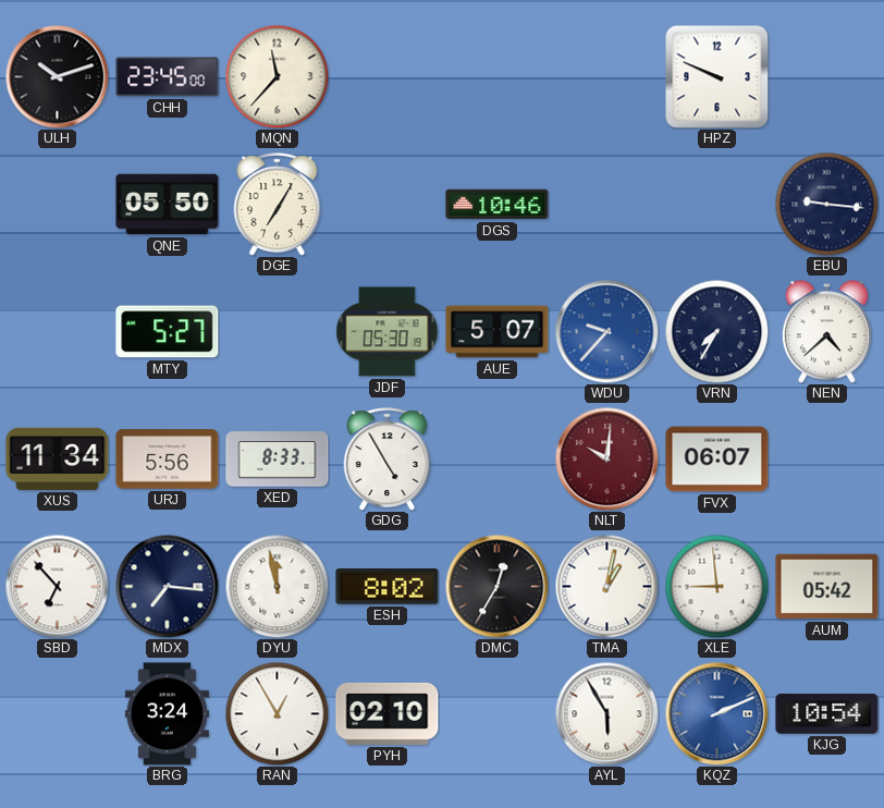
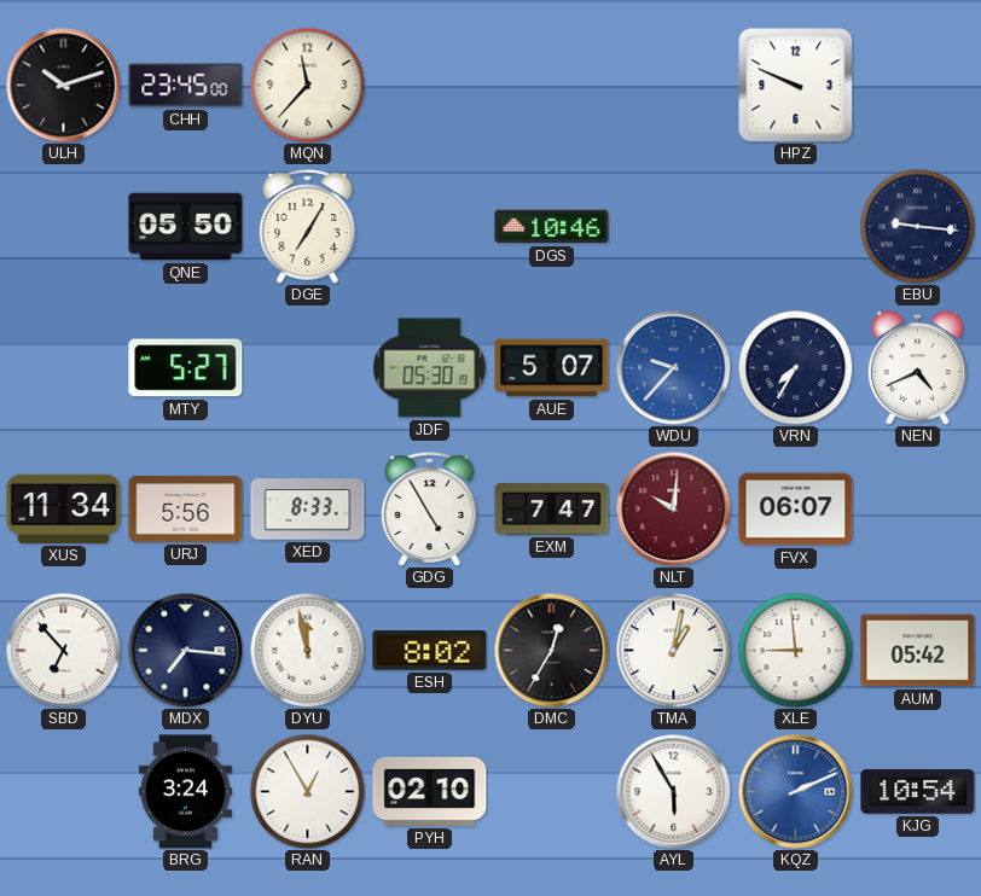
NEN: 4:38 -> 4:41
EXM: none -> 7:47
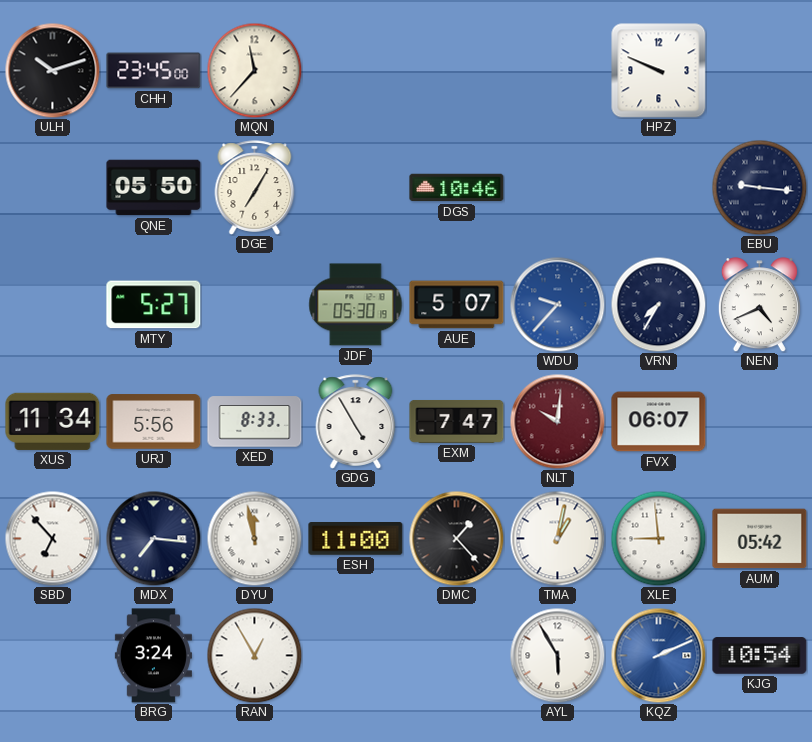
ESH: 8:02 -> 11:00
DMC: 12:35 -> 1:23
PYH: 02:10 -> none
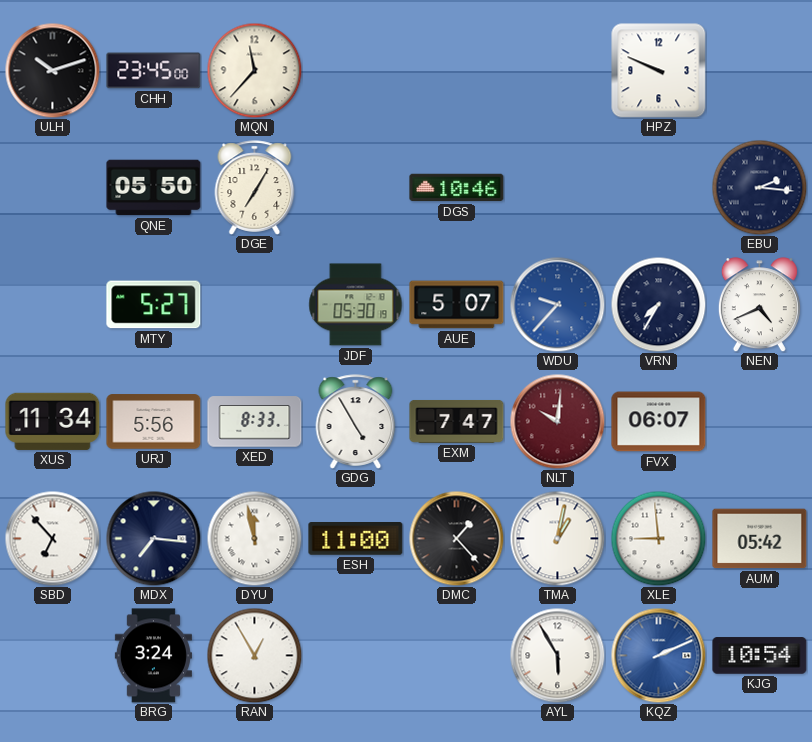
EBU: 9:16 -> 2:16
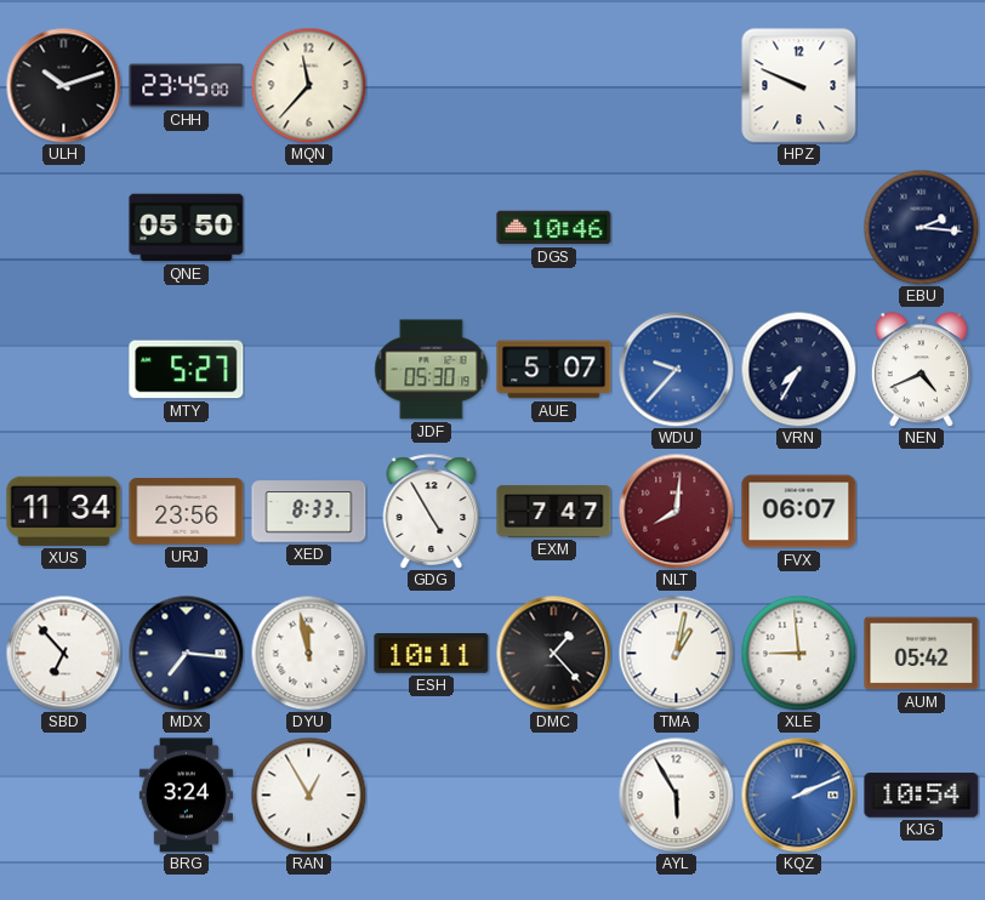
DGE: 7:05 -> none
URJ: 5:56 -> 23:56
NLT: 10:01 -> 8:01
ESH: 11:00 -> 10:11
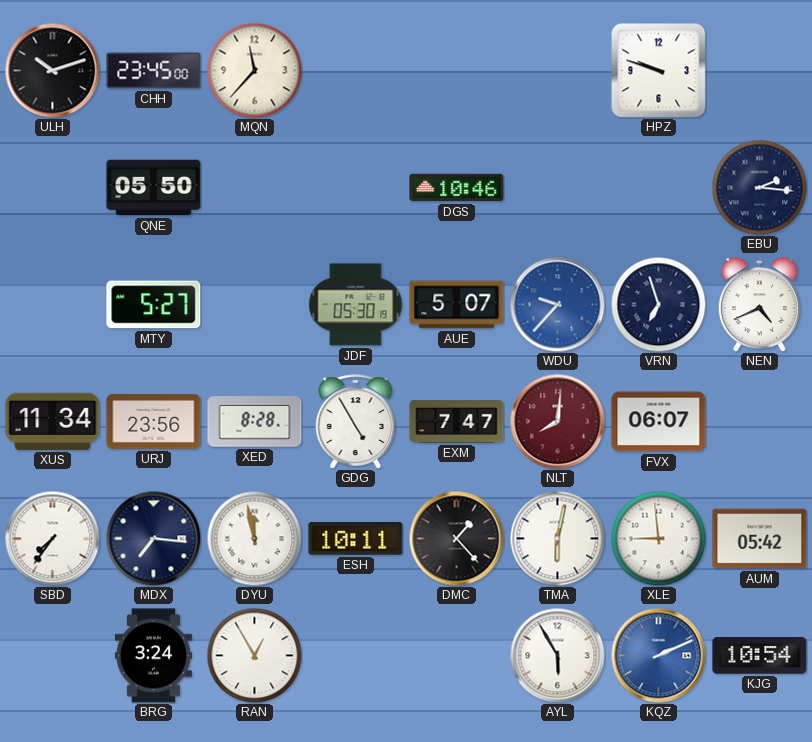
HPZ: 9:49 -> 9:48
VRN: 7:35 -> 6:57
XED: 8:33 -> 8:28
SBD: 6:53 -> 7:36
TMA: 1:02 -> 6:02
